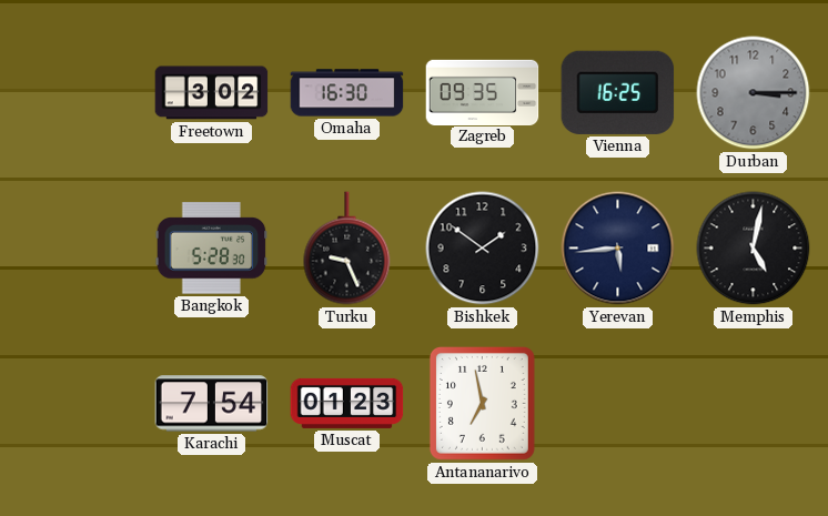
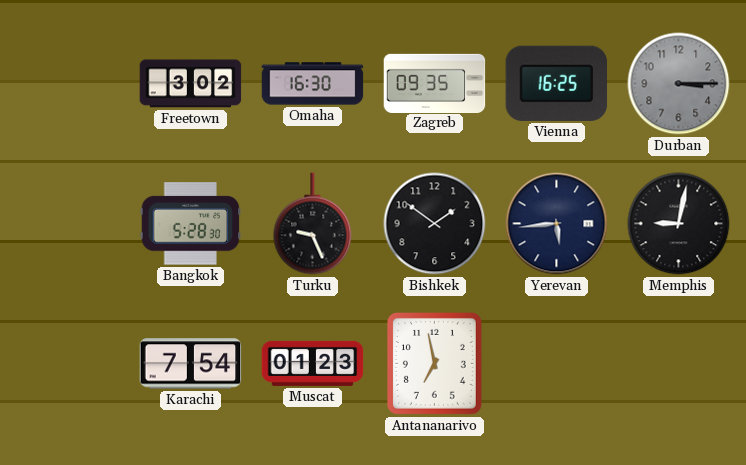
Memphis: 5:02 -> 9:02
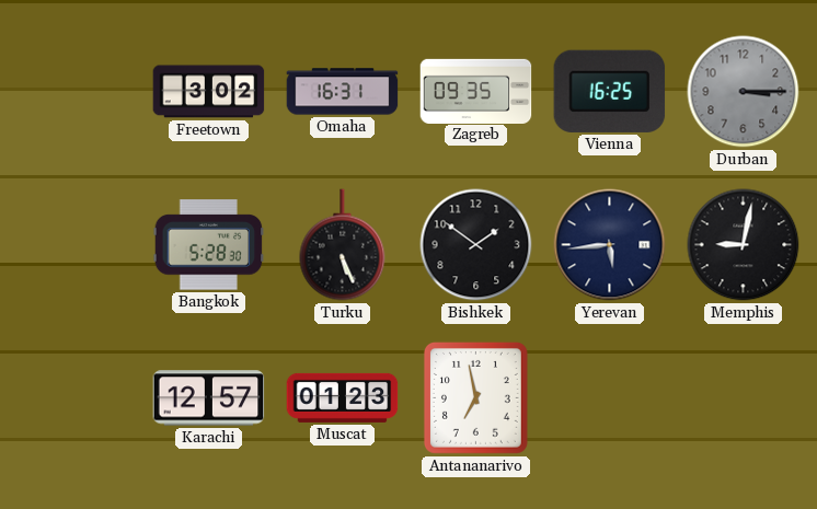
Omaha: 16:30 -> 16:31
Turku: 9:26 -> 5:26
Karachi: 7:54 -> 12:57
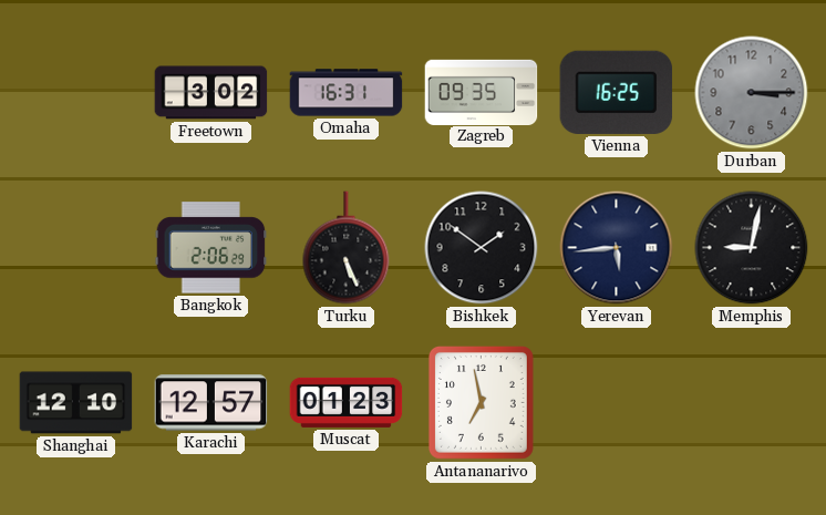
Bangkok: 5:28 -> 2:06
Shanghai: none -> 12:10
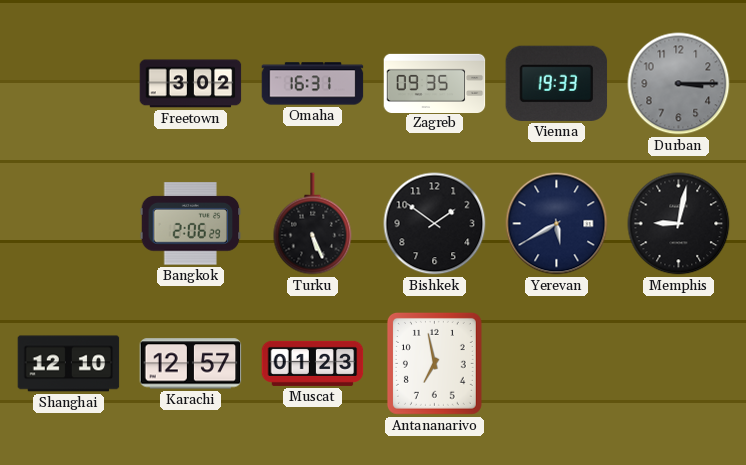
Vienna: 16:25 -> 19:33
Yerevan: 5:44 -> 5:40
